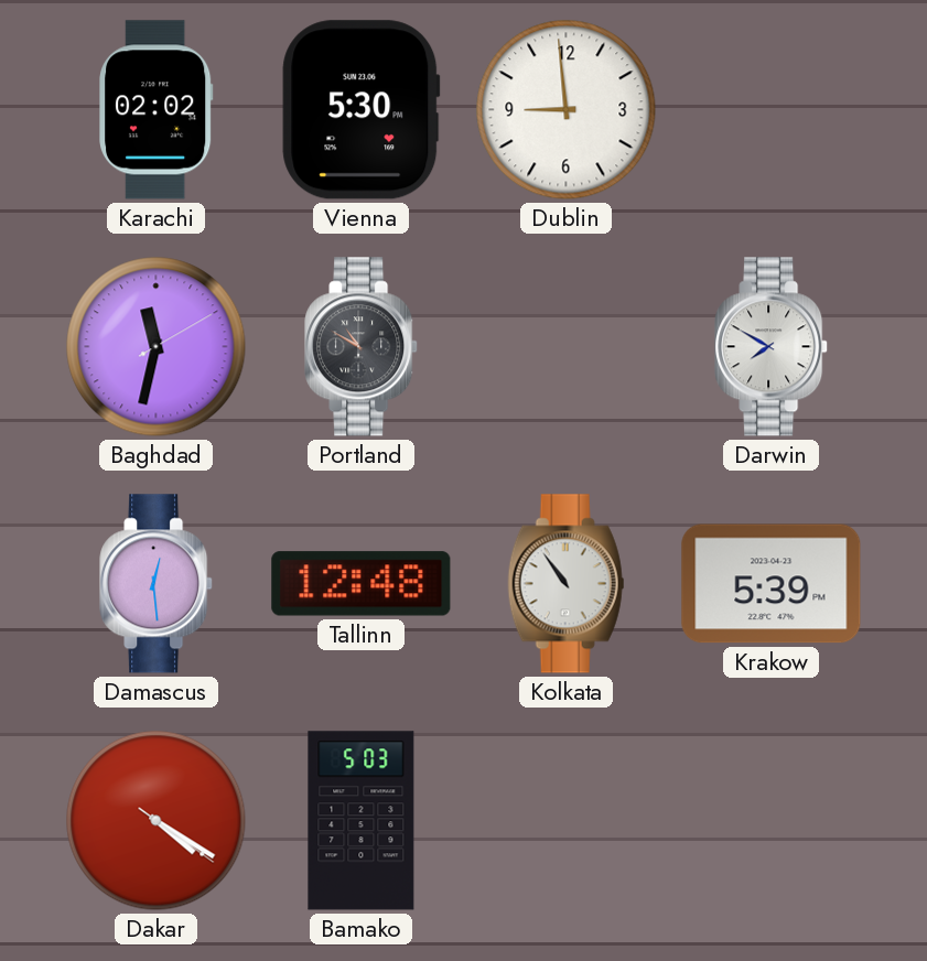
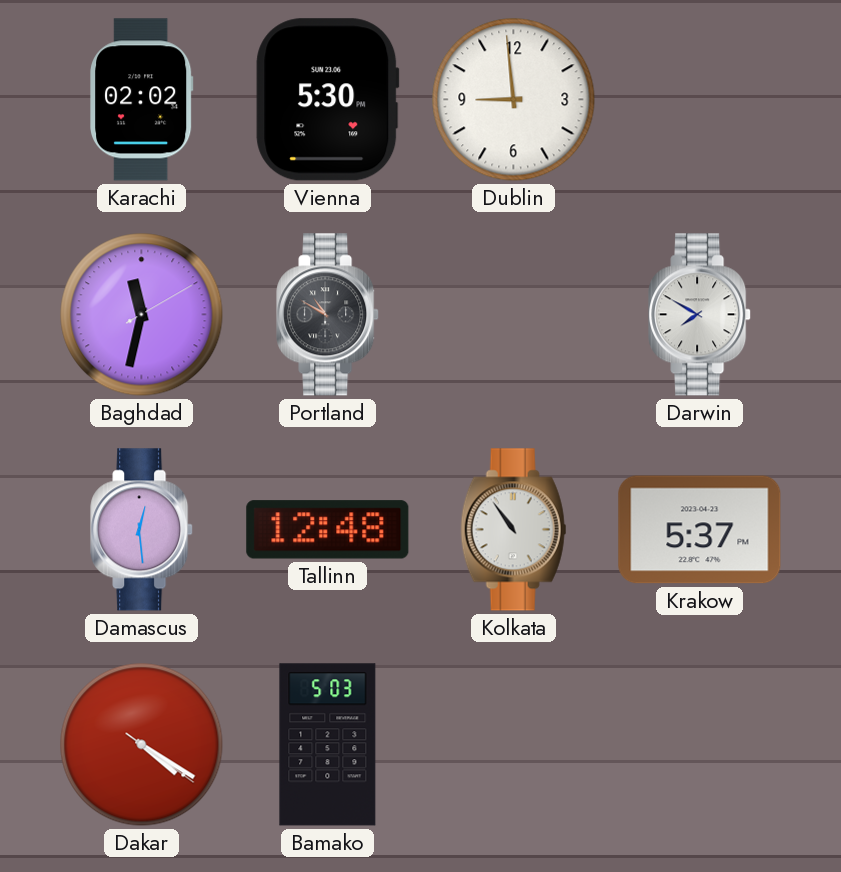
Krakow: 5:39 -> 5:37
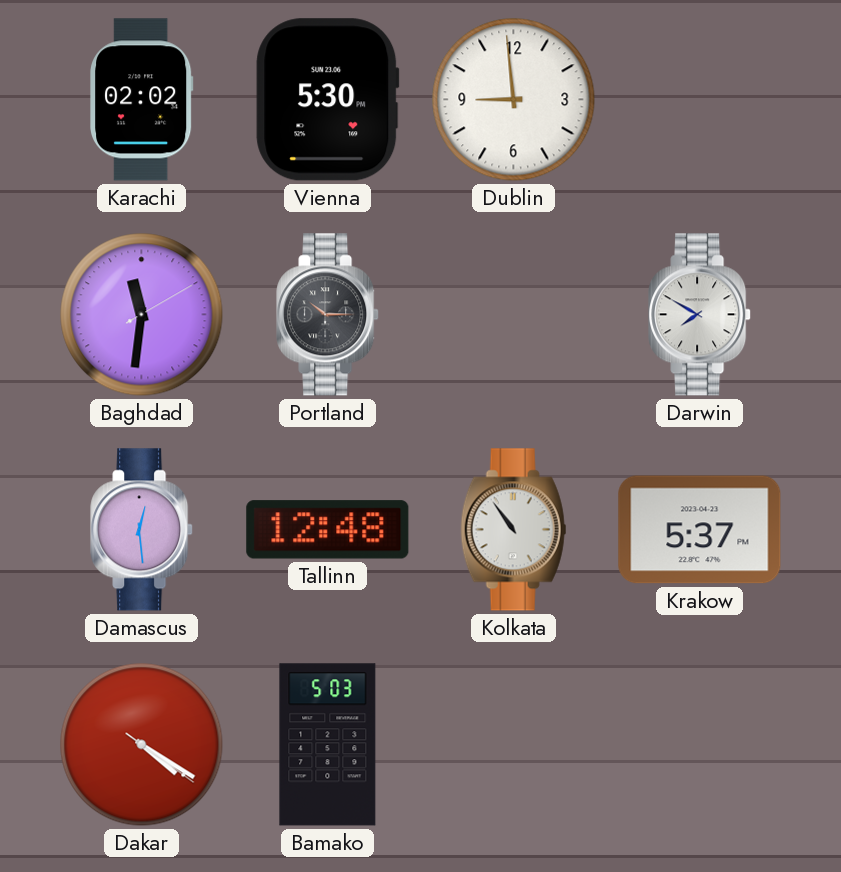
Baghdad: 11:32 -> 11:31
Portland: 10:50 -> 10:15
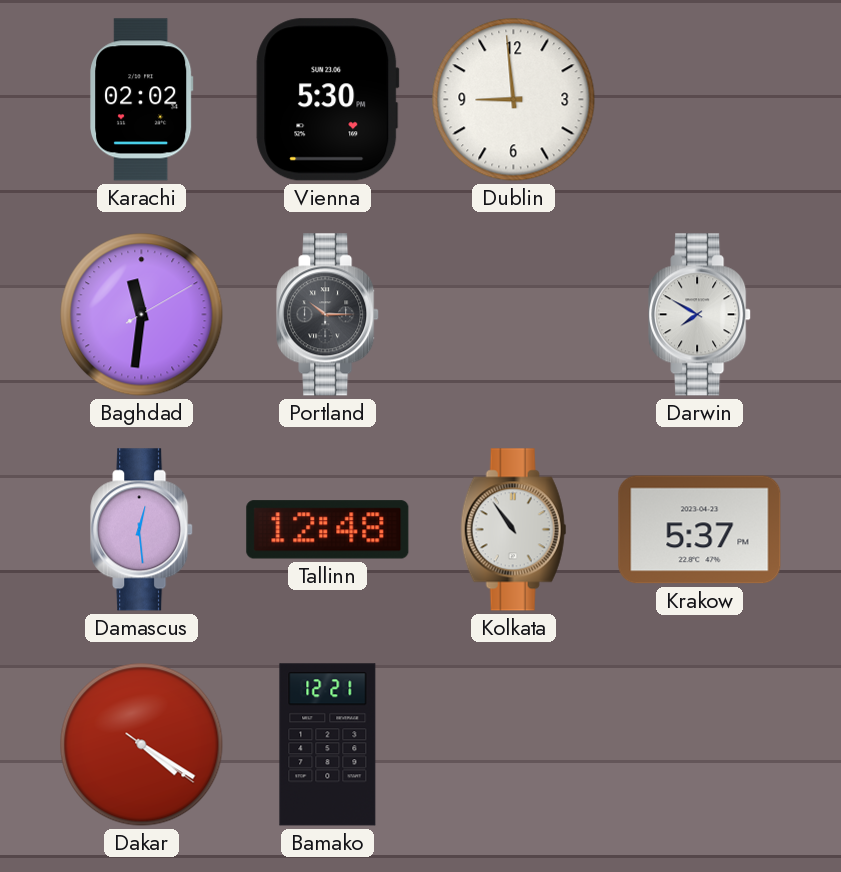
Bamako: 5:03 -> 12:21
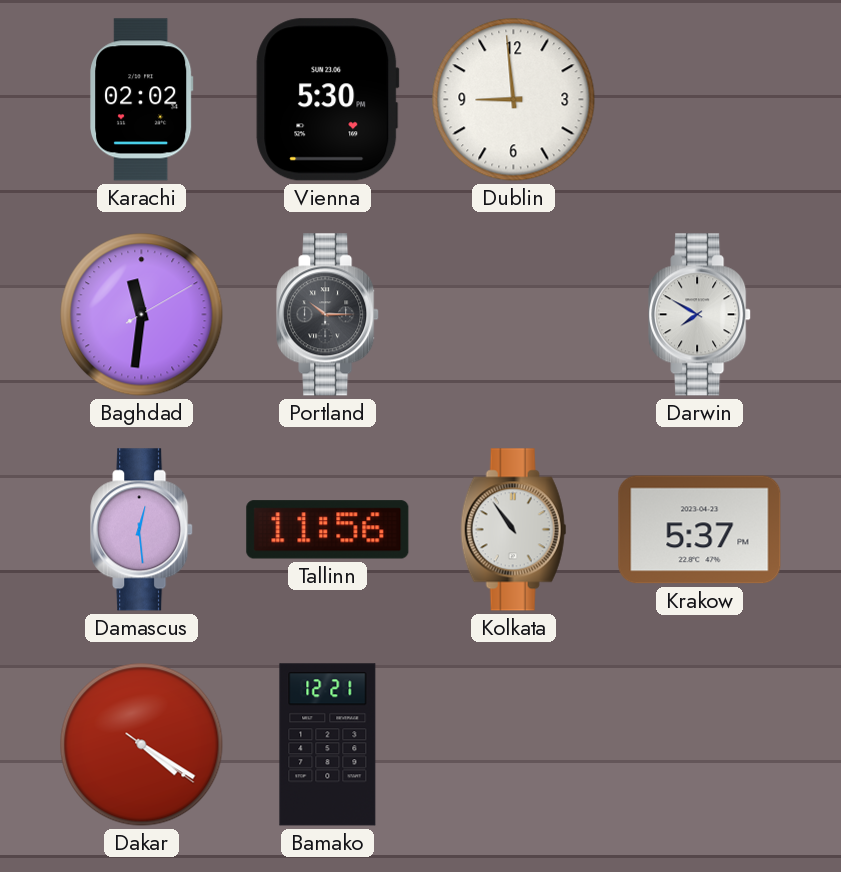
Tallinn: 12:48 -> 11:56
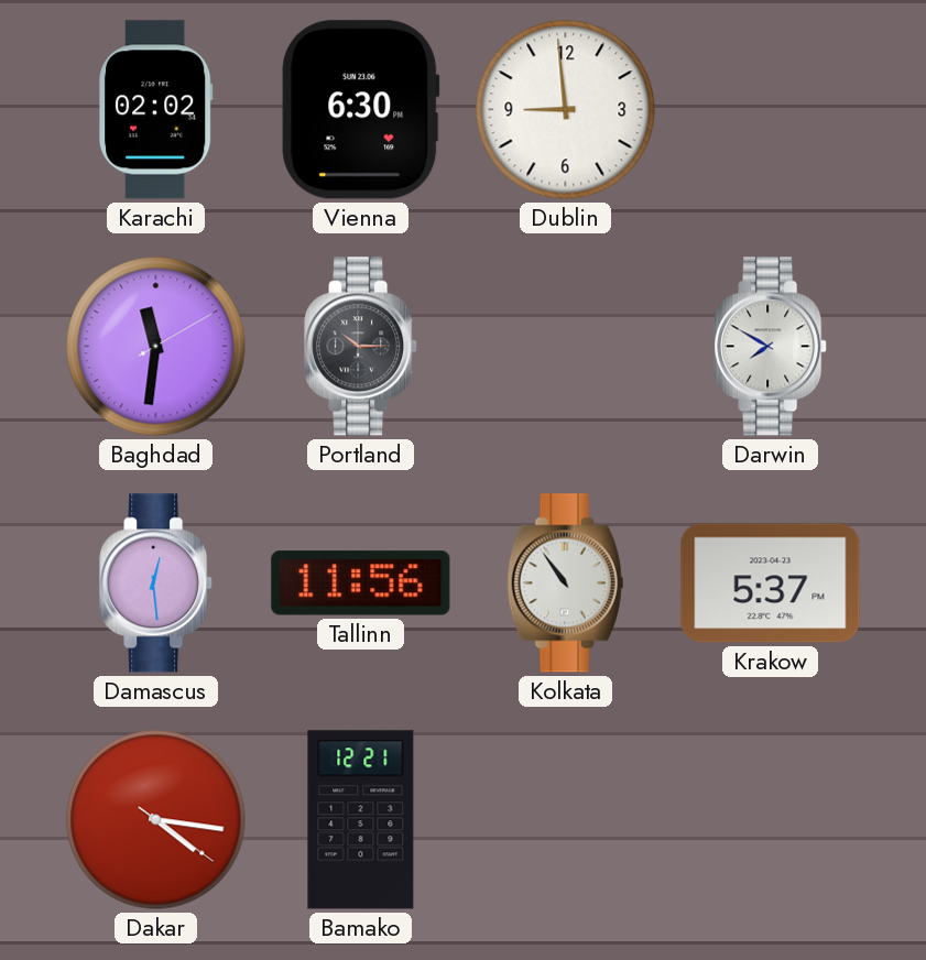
Vienna: 5:30 -> 6:30
Dakar: 4:20 -> 4:16
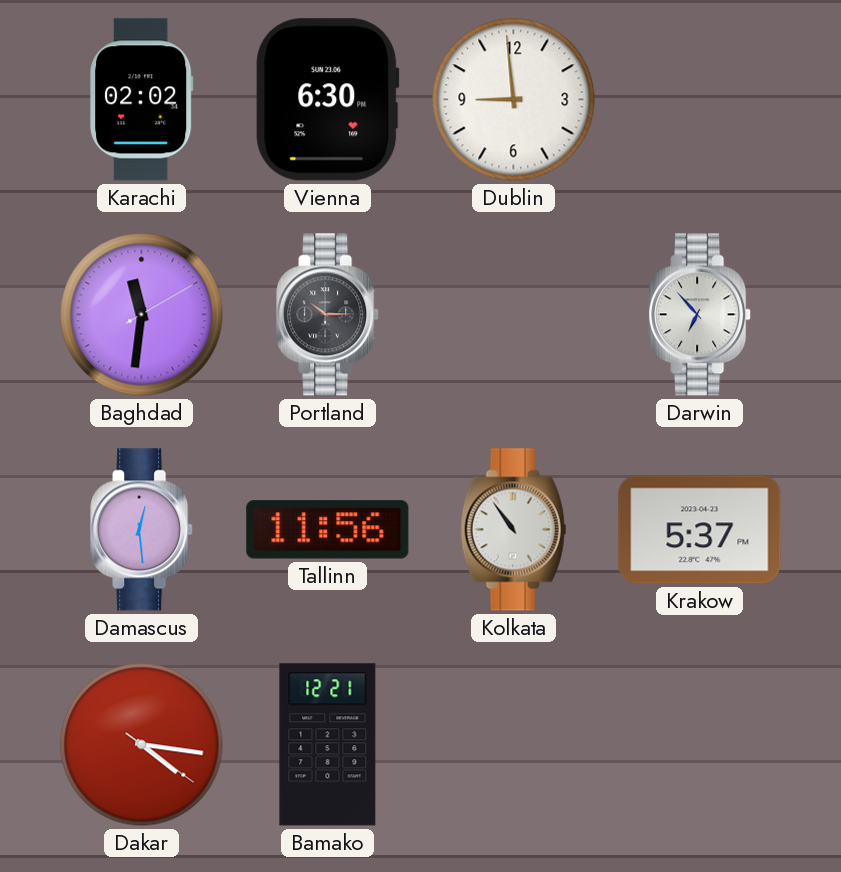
Darwin: 7:50 -> 6:53
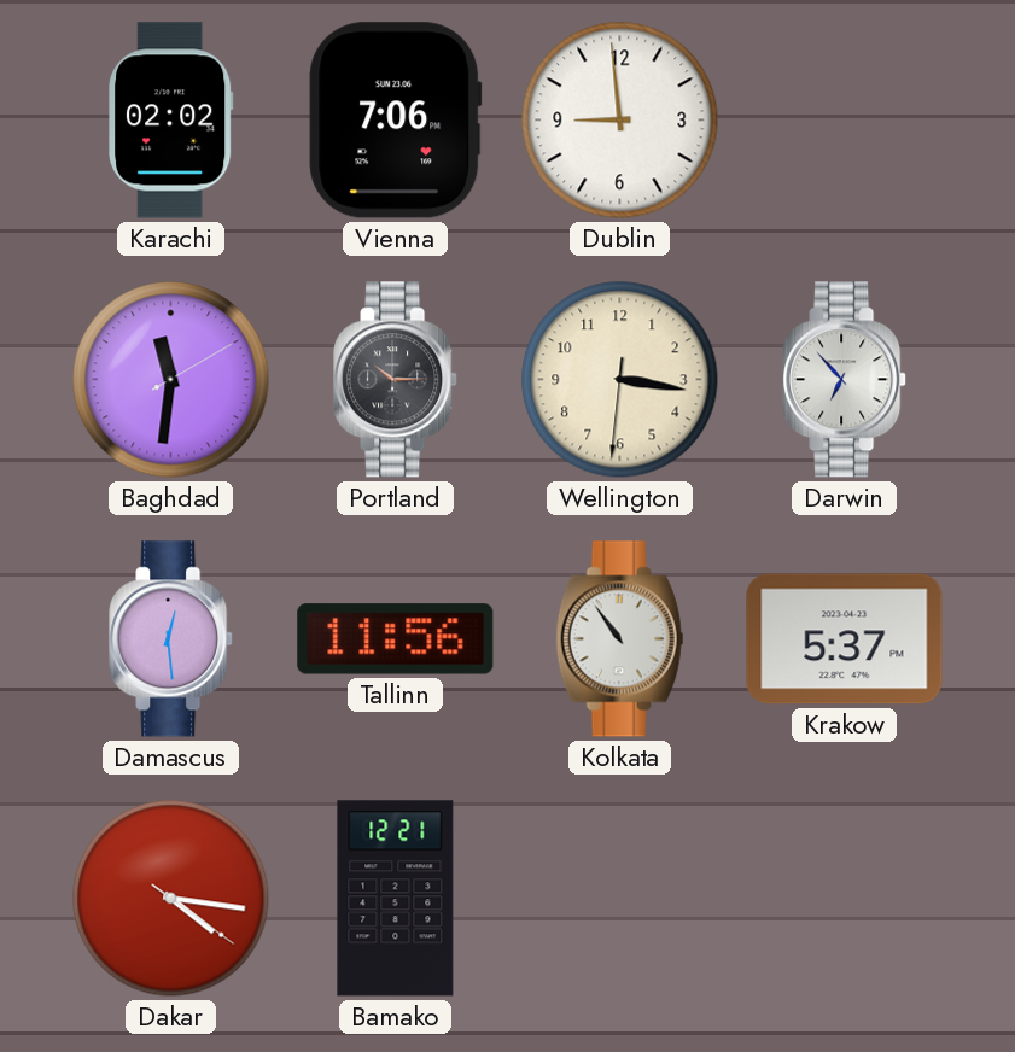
Vienna: 6:30 -> 7:06
Wellington: none -> 3:16
